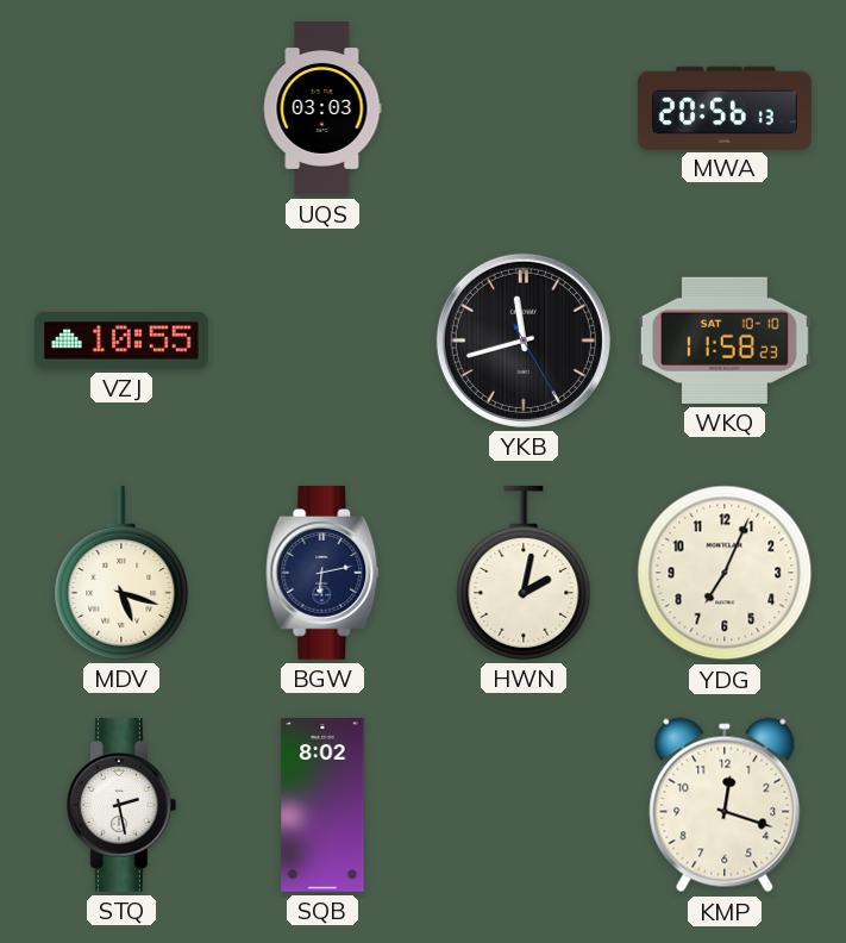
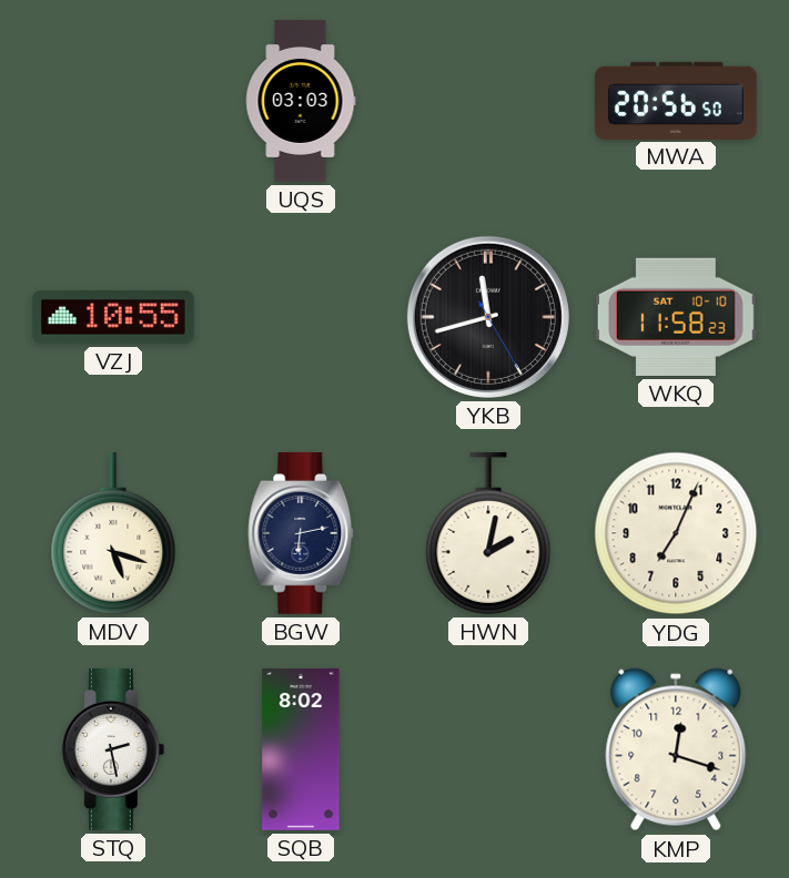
MWA: 20:56:13 -> 20:56:50
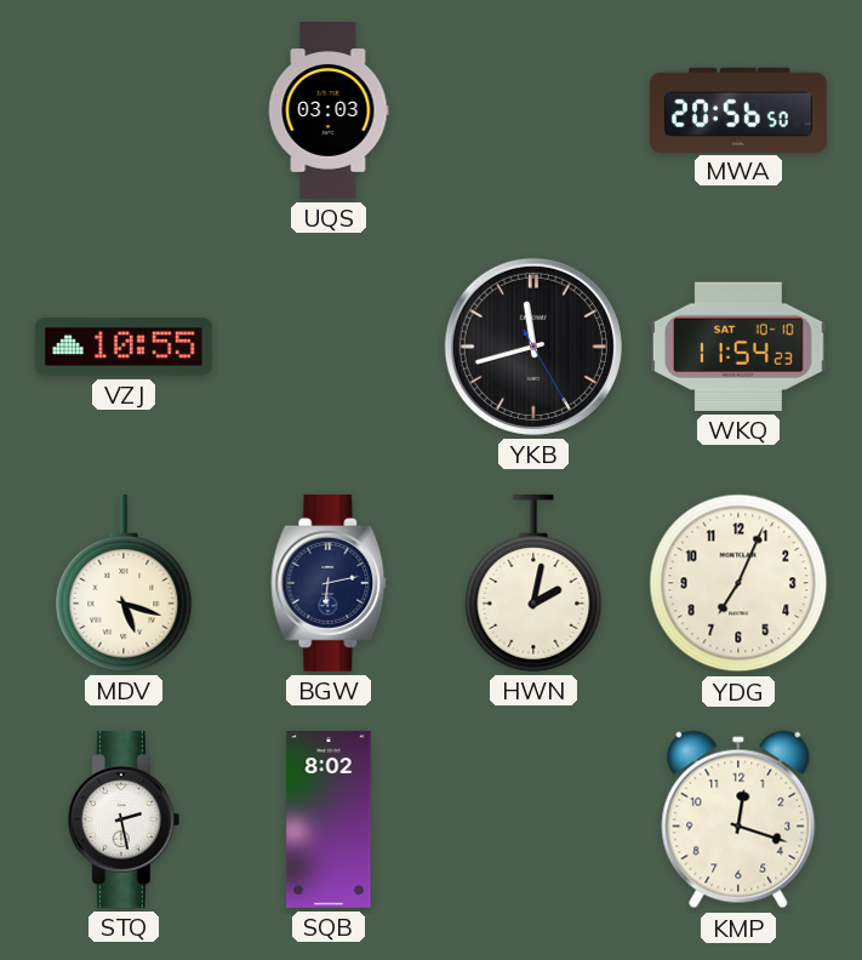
WKQ: 11:58 -> 11:54
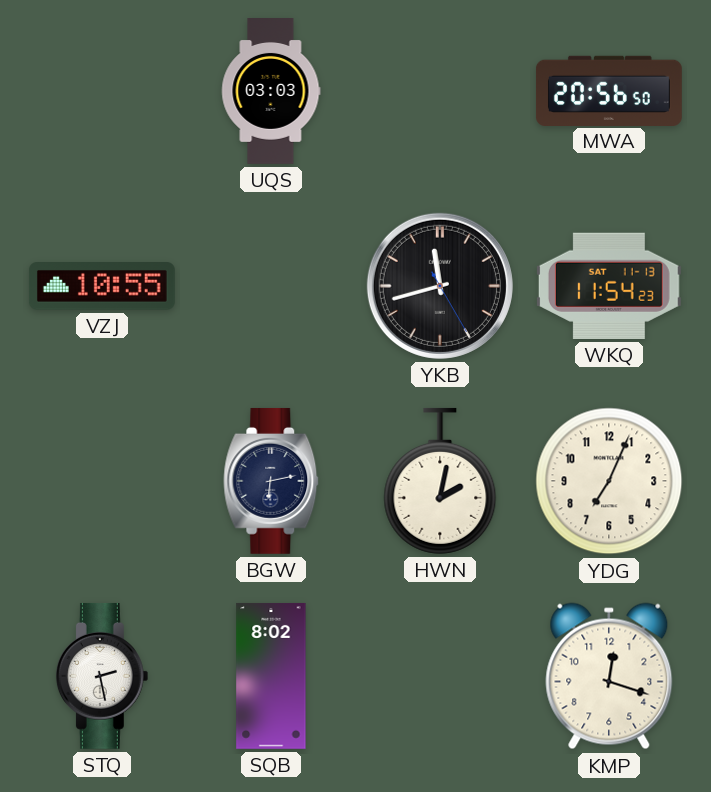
WKQ date: SAT 10-10 -> SAT 11-13
MDV: 5:18 -> none
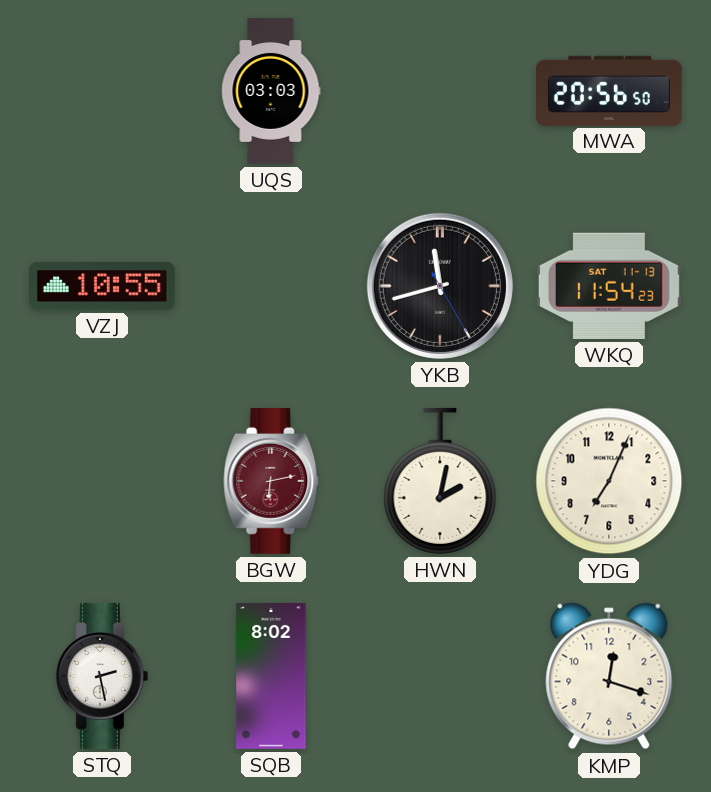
BGW dial: navy -> burgundy
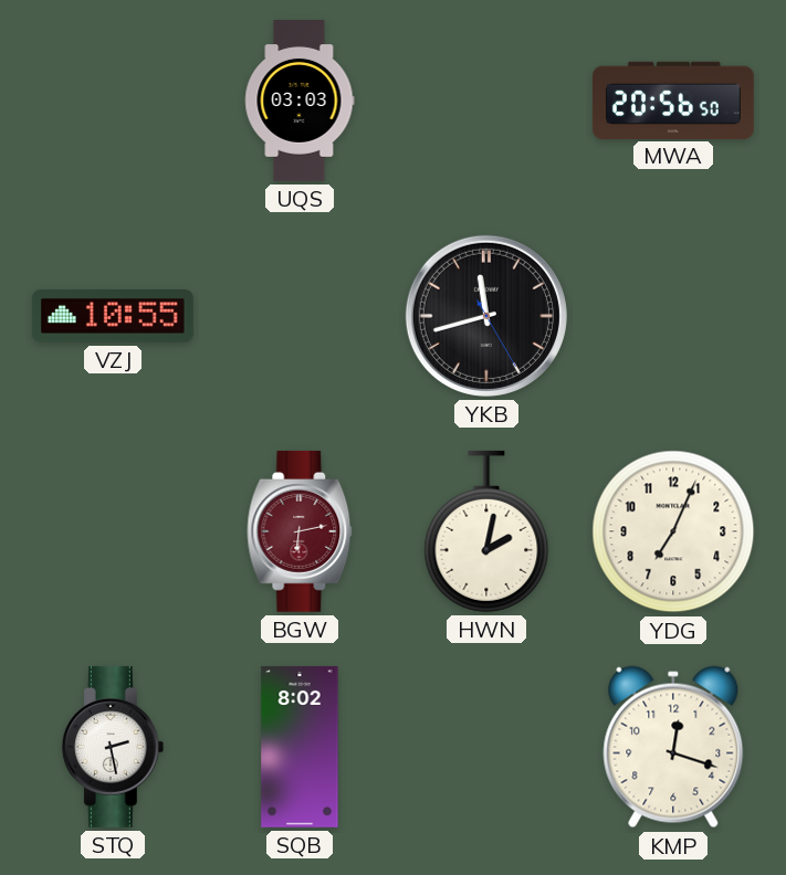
WKQ: 11:54 -> none
